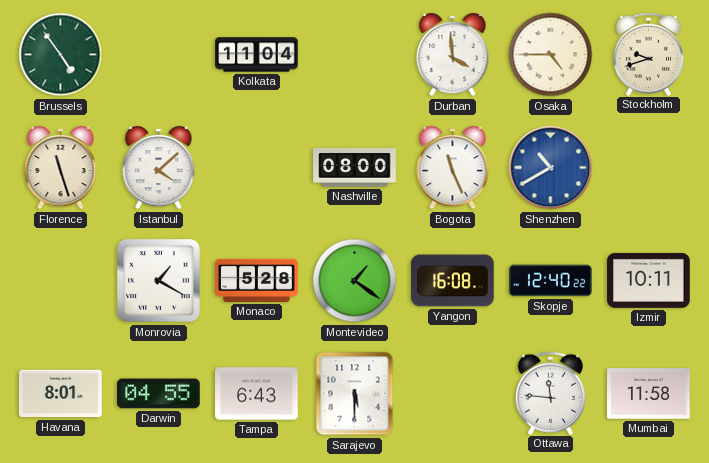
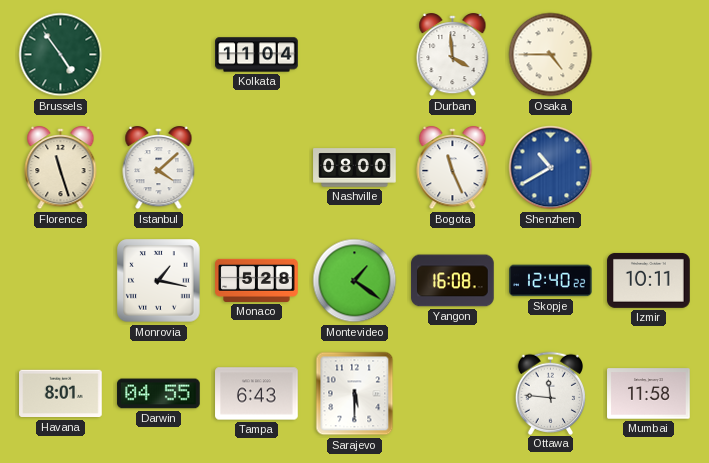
Stockholm: 9:42 -> none
Monrovia: 1:20 -> 1:17
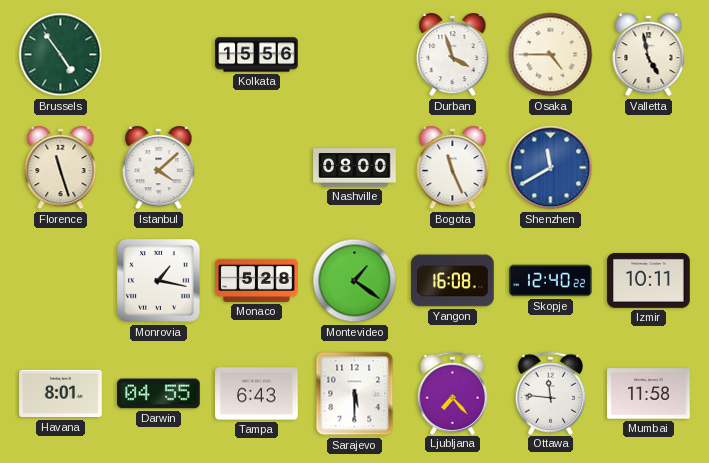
Kolkata: 11:04 -> 15:56
Durban: 3:59 -> 3:57
Valletta: none -> 4:58
Shenzhen: 10:40 -> 11:40
Ljubljana: none -> 7:23
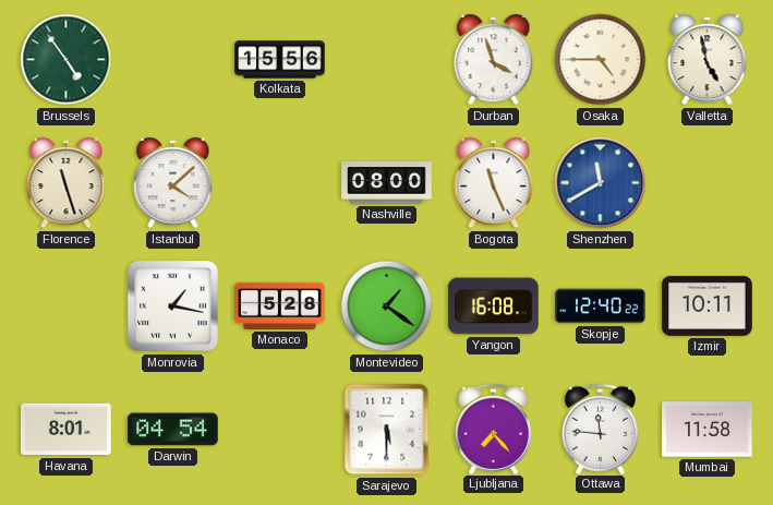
Darwin: 04:55 -> 04:54
Tampa: 6:43 -> none
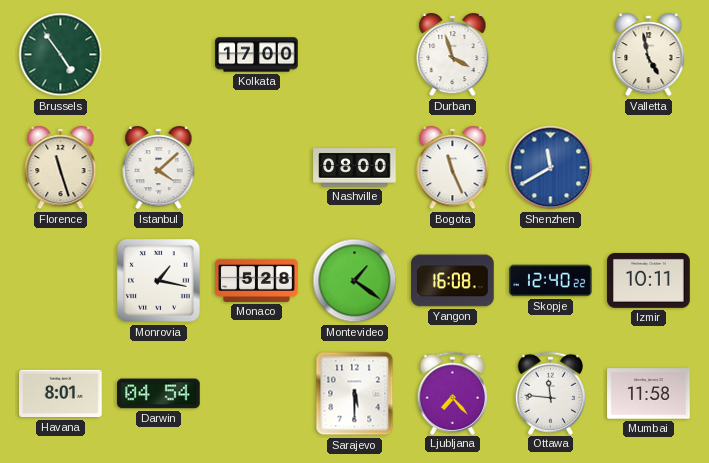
Kolkata: 15:56 -> 17:00
Osaka: 4:45 -> none
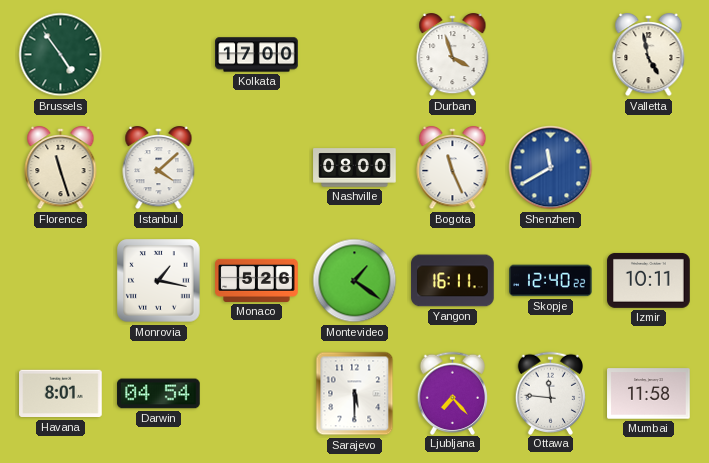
Monaco: 5:28 -> 5:26
Yangon: 16:08 -> 16:11
